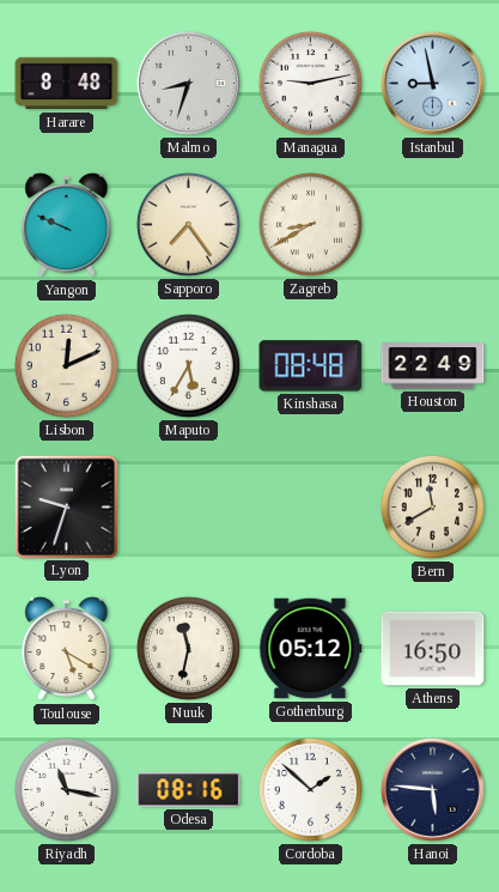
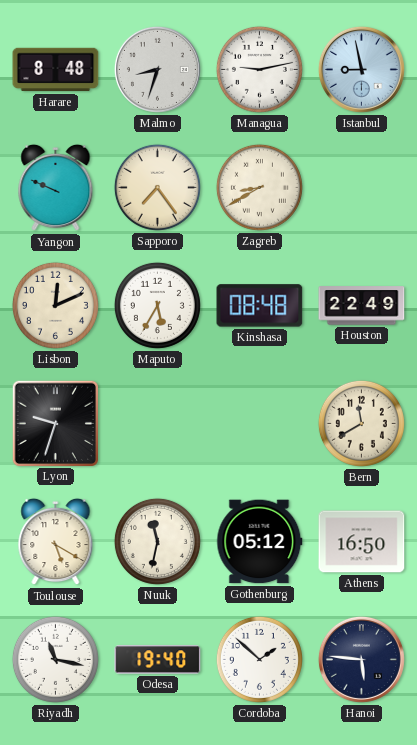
Odesa: 08:16 -> 19:40
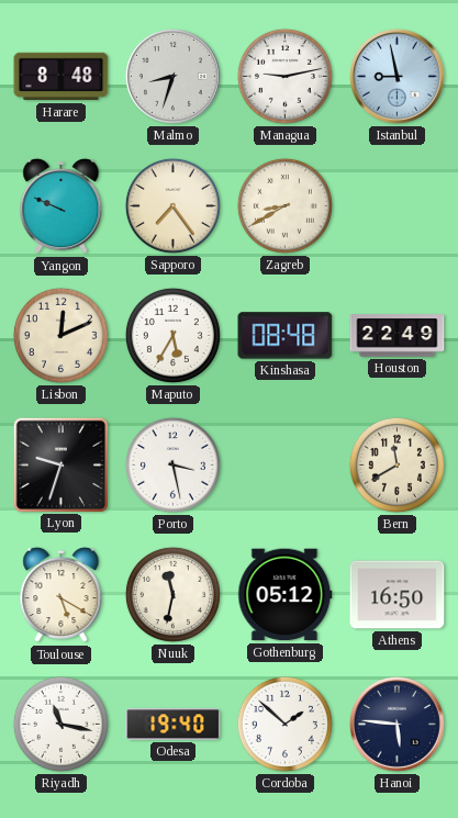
Porto: none -> 3:28
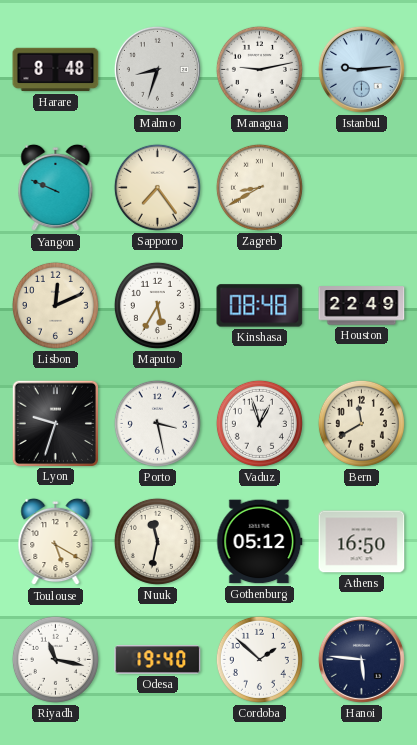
Istanbul: 8:58 -> 9:14
Vaduz: none -> 12:57
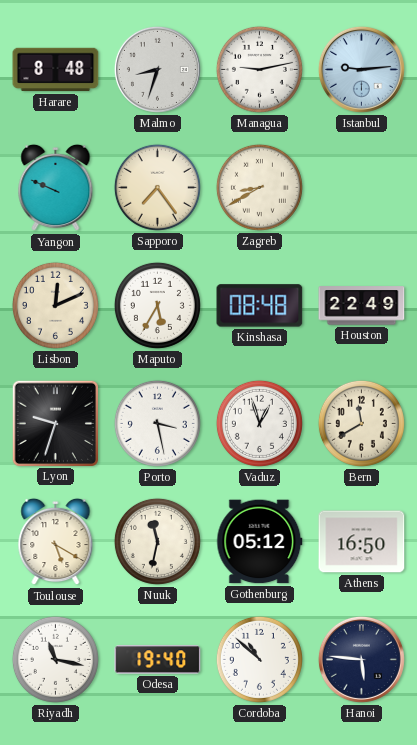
Cordoba: 1:52 -> 10:52
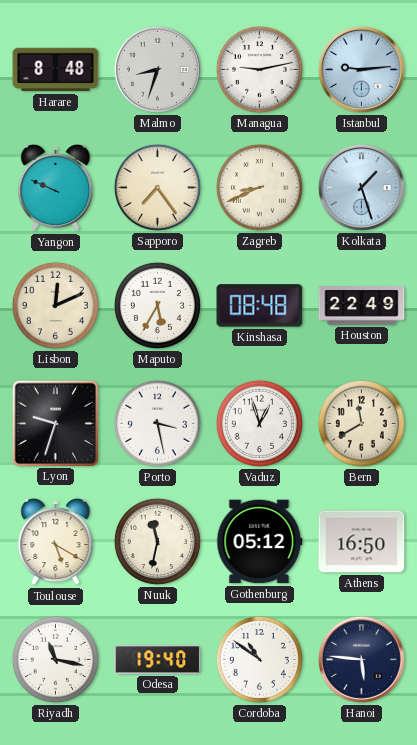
Zagreb: 8:40 -> 8:41
Kolkata: none -> 1:27
Cordoba: 10:52 -> 10:51
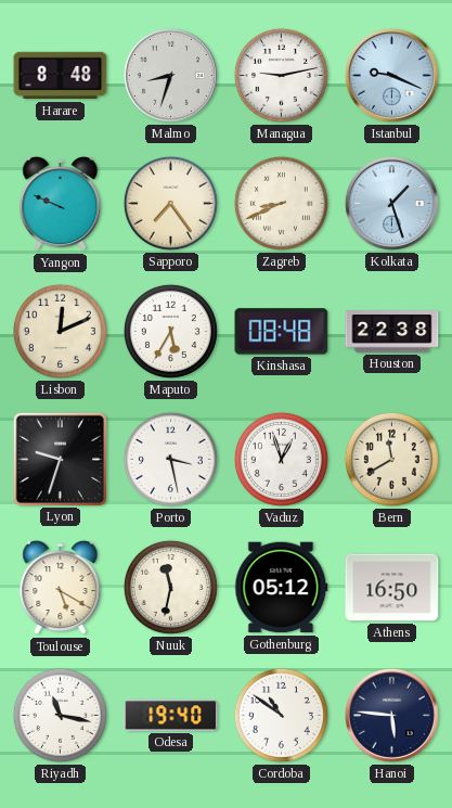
Istanbul: 9:14 -> 9:19
Houston: 22:49 -> 22:38
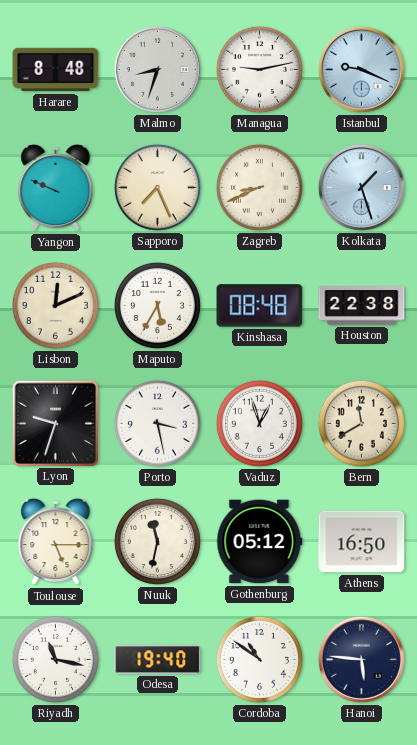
Sapporo: 7:24 -> 7:26
Toulouse: 5:20 -> 5:15
